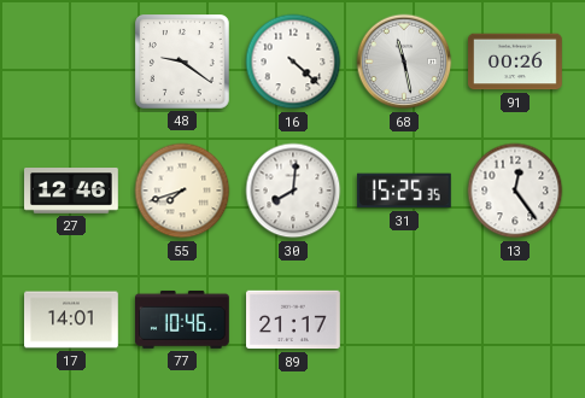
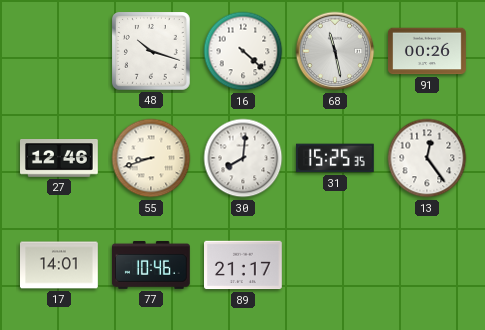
48: 9:21 -> 10:18
55: 7:42 -> 8:42
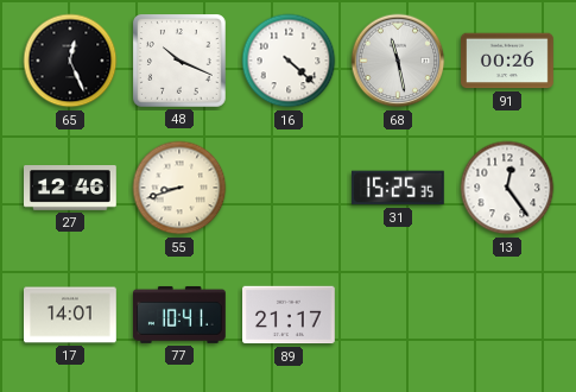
65: none -> 12:26
48: 10:18 -> 10:19
30: 8:01 -> none
77: 10:46 -> 10:41
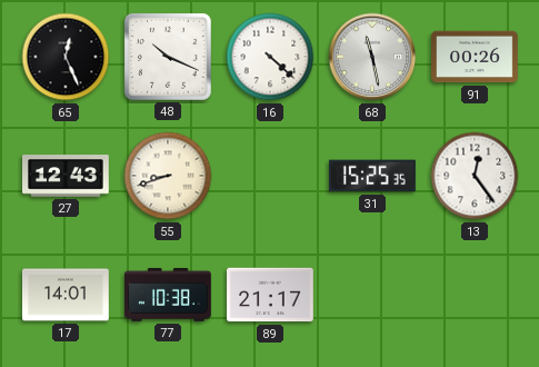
27: 12:46 -> 12:43
77: 10:41 -> 10:38
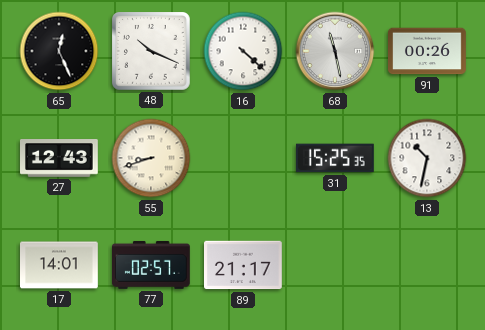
13: 12:24 -> 10:32
77: 10:38 -> 02:57
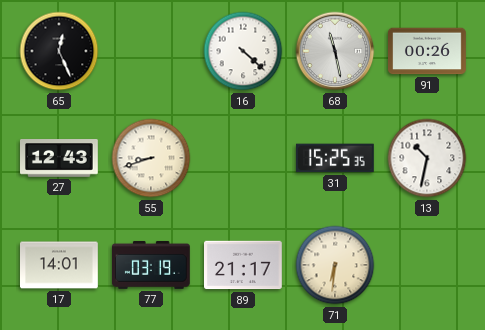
48: 10:19 -> none
77: 02:57 -> 03:19
71: none -> 6:31
